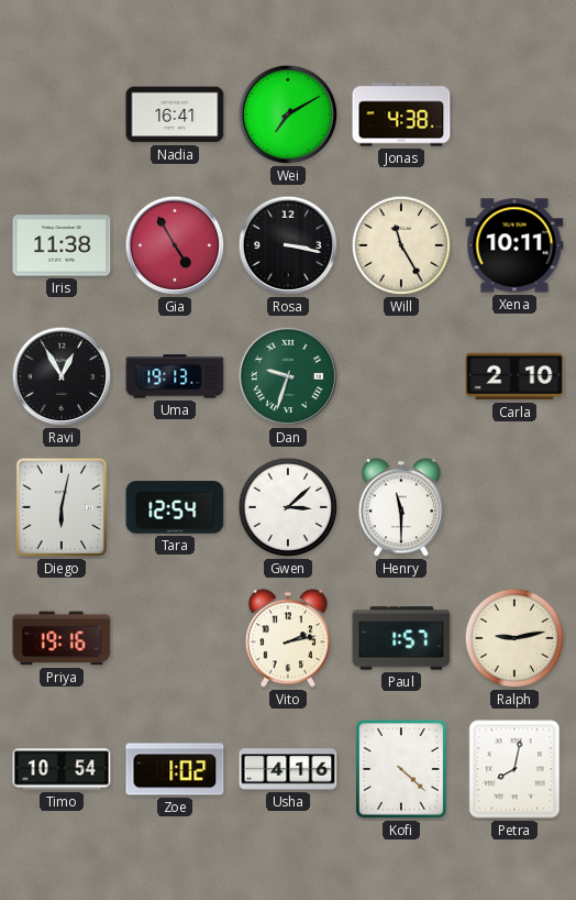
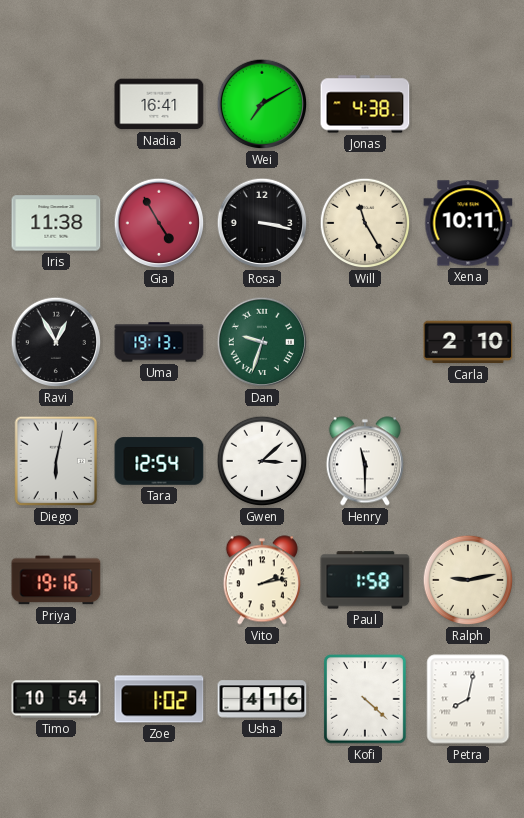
Paul: 1:57 -> 1:58
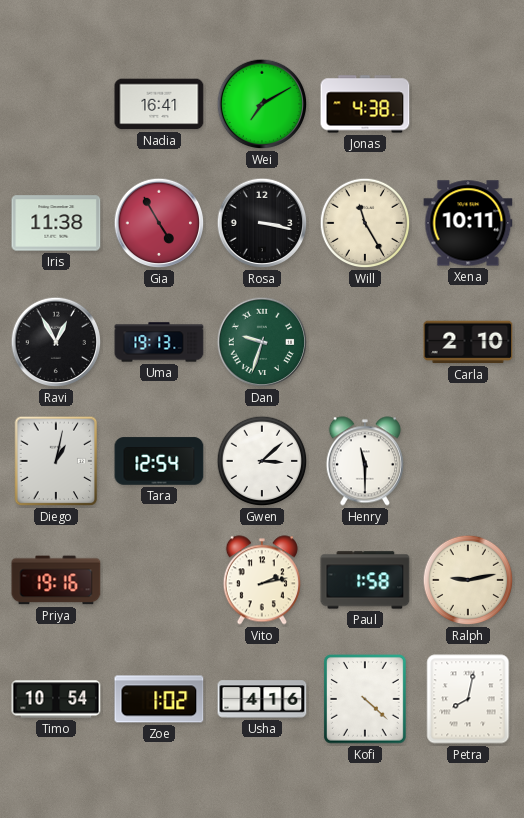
Diego: 6:02 -> 1:02
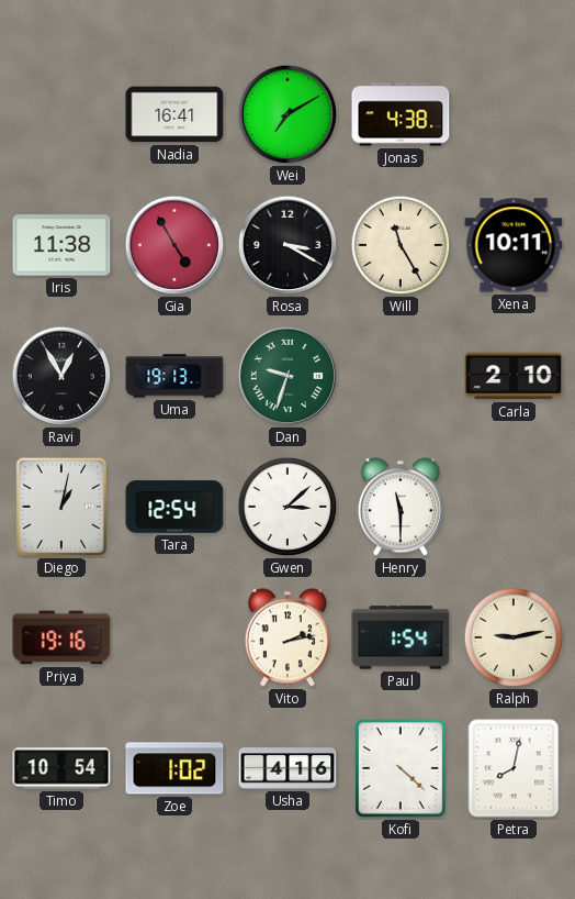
Rosa: 3:17 -> 3:20
Paul: 1:58 -> 1:54
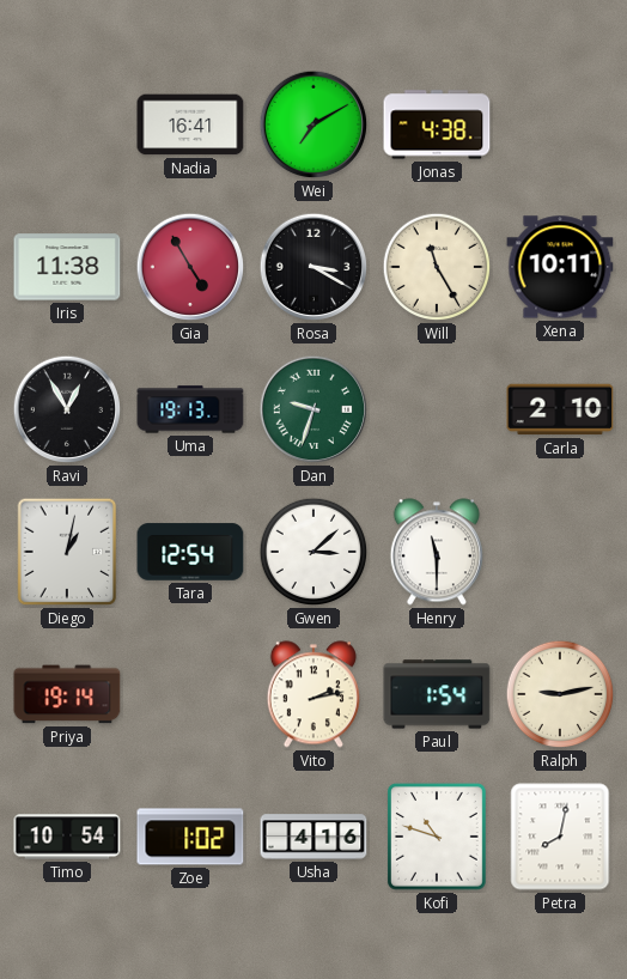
Priya: 19:16 -> 19:14
Kofi: 4:22 -> 10:48
